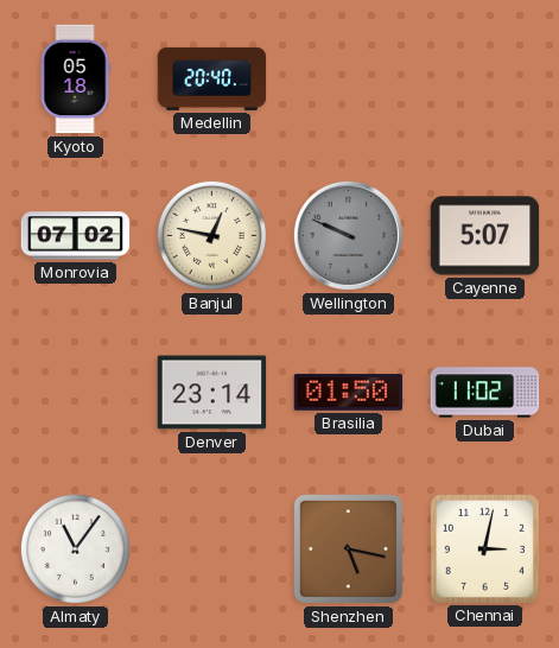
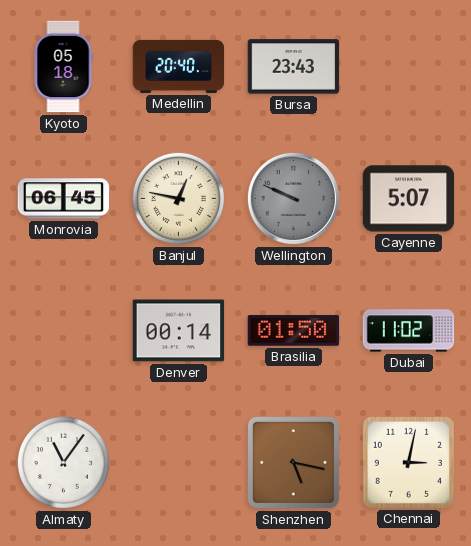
Bursa: none -> 23:43
Monrovia: 07:02 -> 06:45
Denver: 23:14 -> 00:14
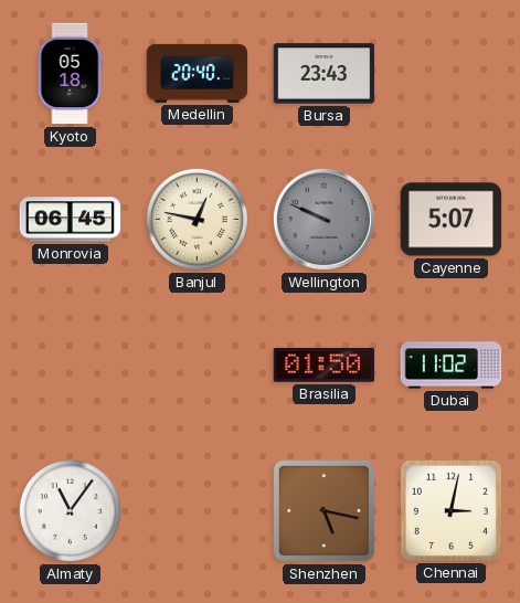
Denver: 00:14 -> none
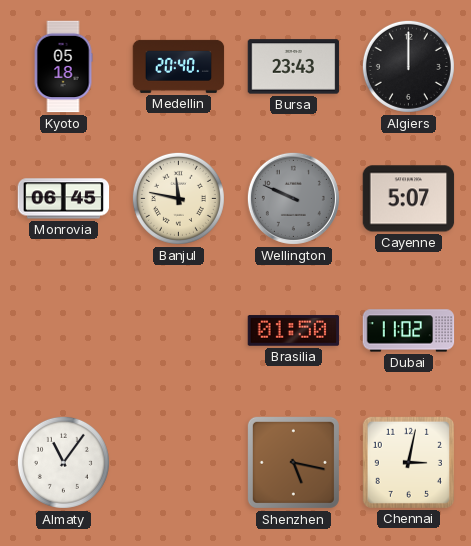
Algiers: none -> 12:00
Banjul: 12:47 -> 11:47
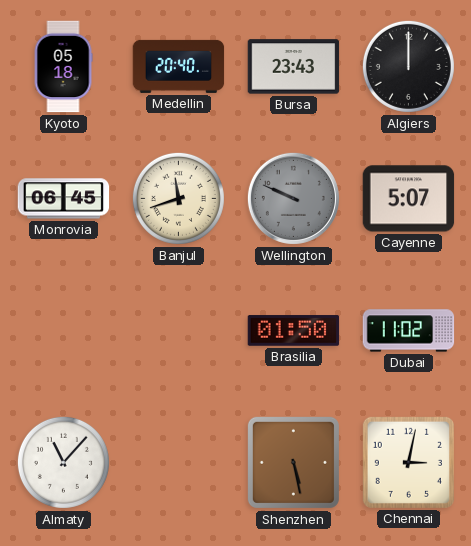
Banjul: 11:47 -> 11:42
Almaty: 11:06 -> 11:07
Shenzhen: 5:17 -> 5:28
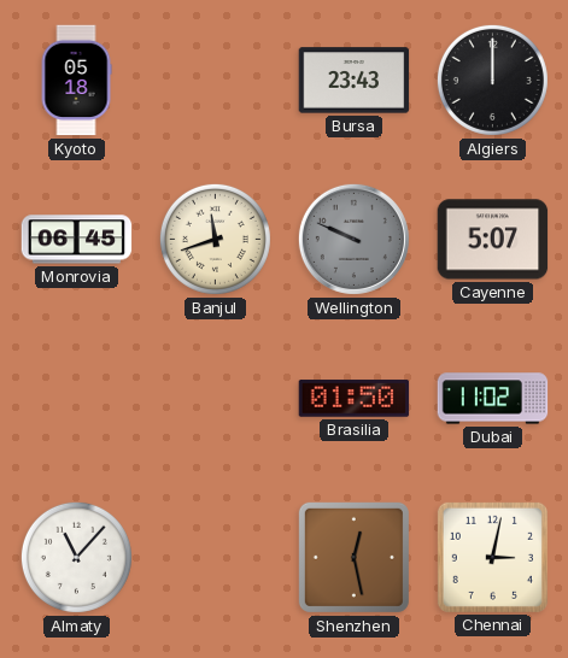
Medellin: 20:40 -> none
Shenzhen: 5:28 -> 12:28
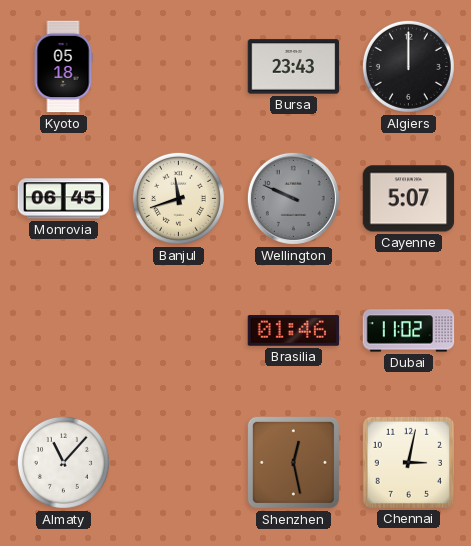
Brasilia: 01:50 -> 01:46
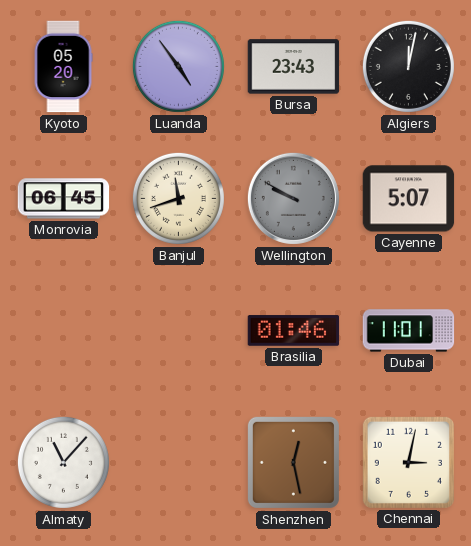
Kyoto: 05:18 -> 05:20
Luanda: none -> 4:54
Algiers: 12:00 -> 12:02
Wellington: 9:49 -> 9:50
Dubai: 11:02 -> 11:01
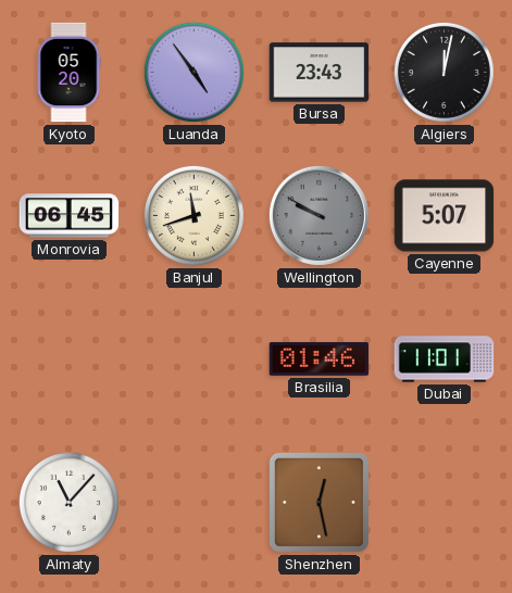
Chennai: 3:02 -> none
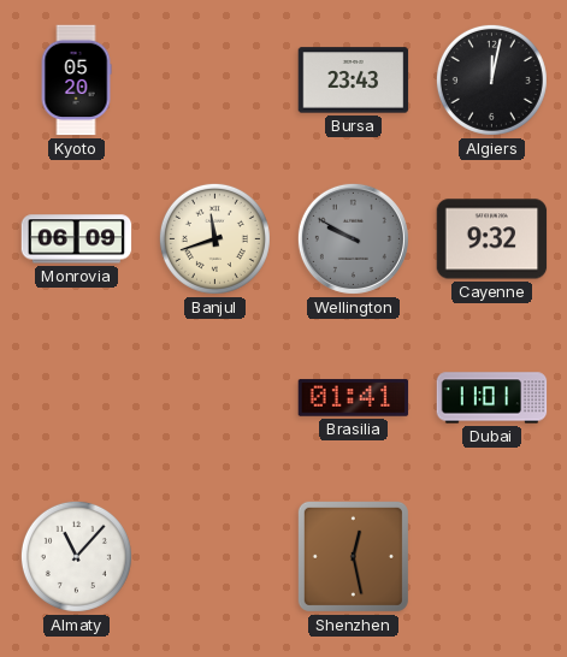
Luanda: 4:54 -> none
Monrovia: 06:45 -> 06:09
Cayenne: 5:07 -> 9:32
Brasilia: 01:46 -> 01:41
